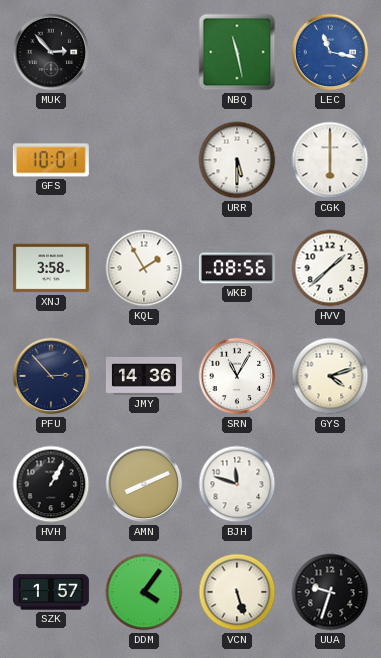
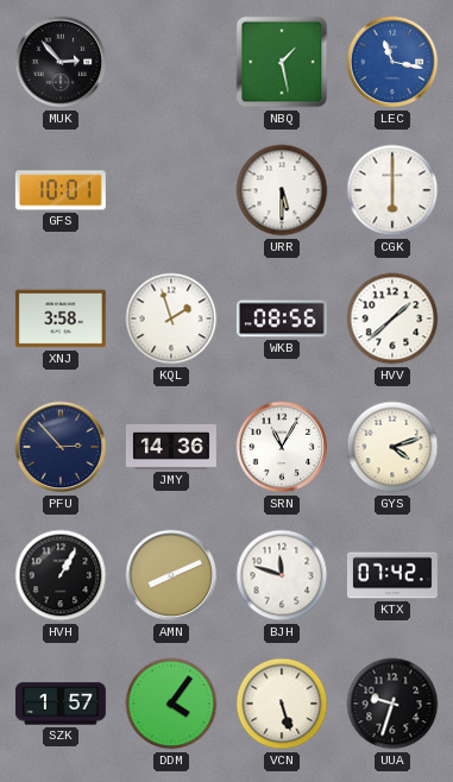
NBQ: 11:28 -> 1:28
KQL: 1:55 -> 1:57
KTX: none -> 07:42
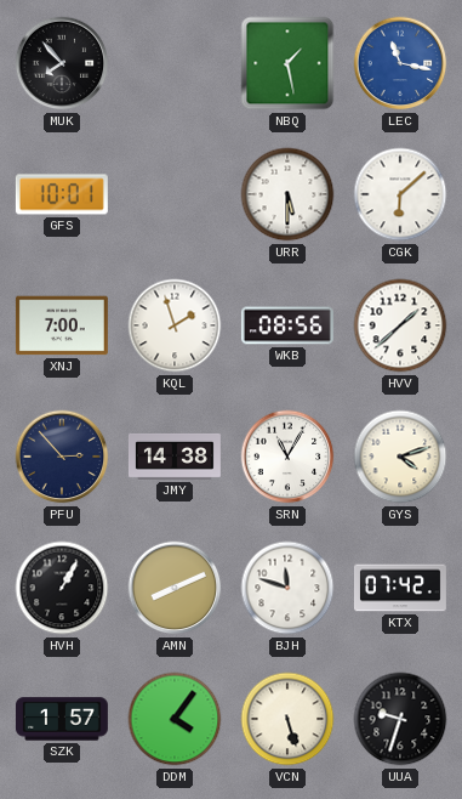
MUK: 2:53 -> 7:53
CGK: 6:00 -> 6:08
XNJ: 3:58 -> 7:00
JMY: 14:36 -> 14:38
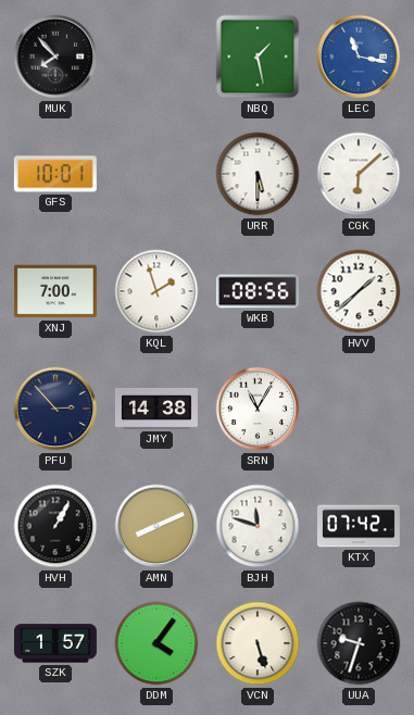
GYS: 4:12 -> none
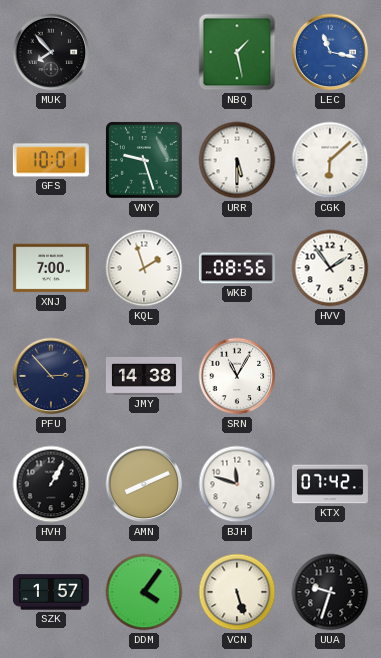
VNY: none -> 9:27
HVV: 1:38 -> 1:54
